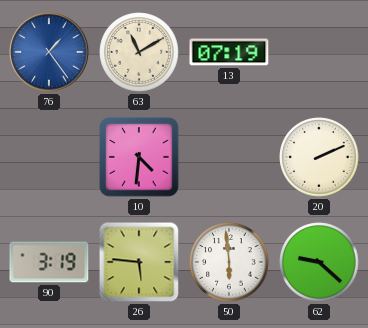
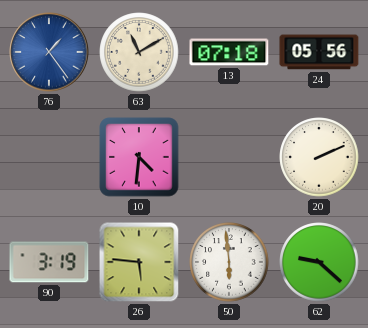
13: 07:19 -> 07:18
24: none -> 05:56
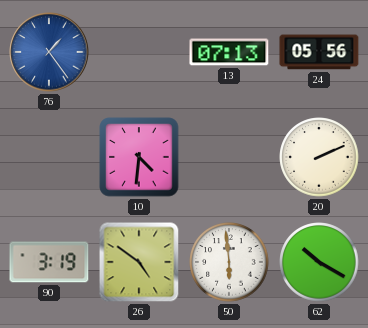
63: 11:10 -> none
13: 07:18 -> 07:13
26: 5:46 -> 4:51
62: 9:22 -> 10:20
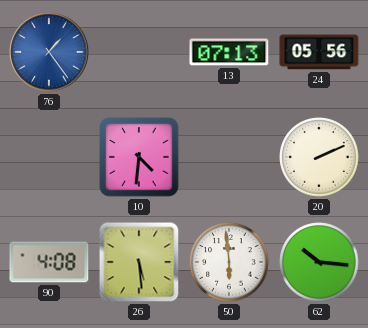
90: 3:19 -> 4:08
26: 4:51 -> 5:29
62: 10:20 -> 10:16
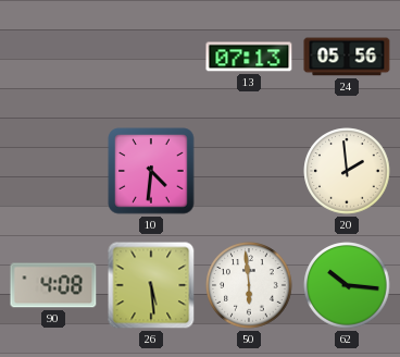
76: 1:24 -> none
20: 2:11 -> 1:59
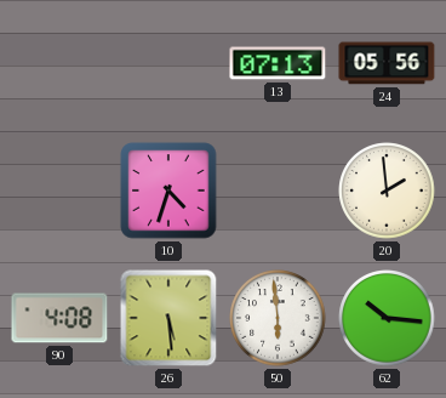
10: 4:31 -> 4:33
